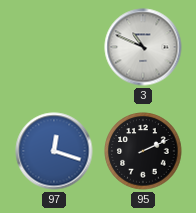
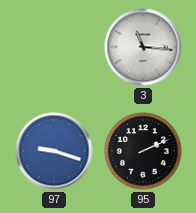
3: 10:49 -> 11:16
97: 12:18 -> 9:18
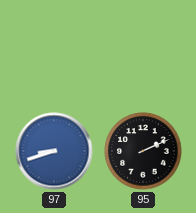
3: 11:16 -> none
97: 9:18 -> 8:42
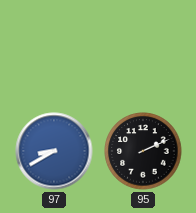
97: 8:42 -> 8:40
